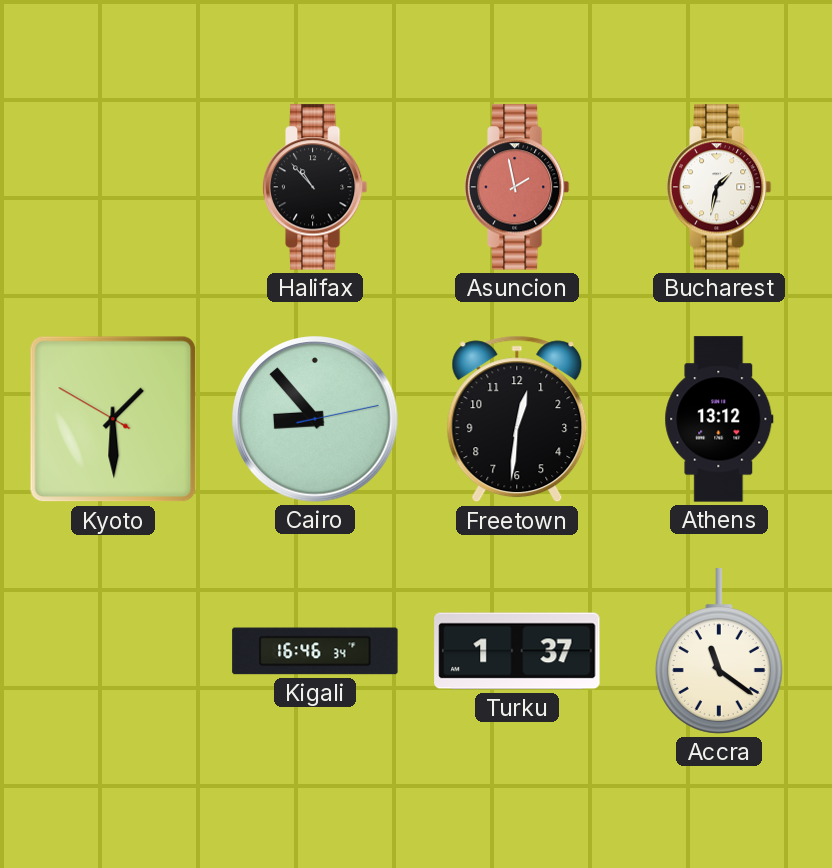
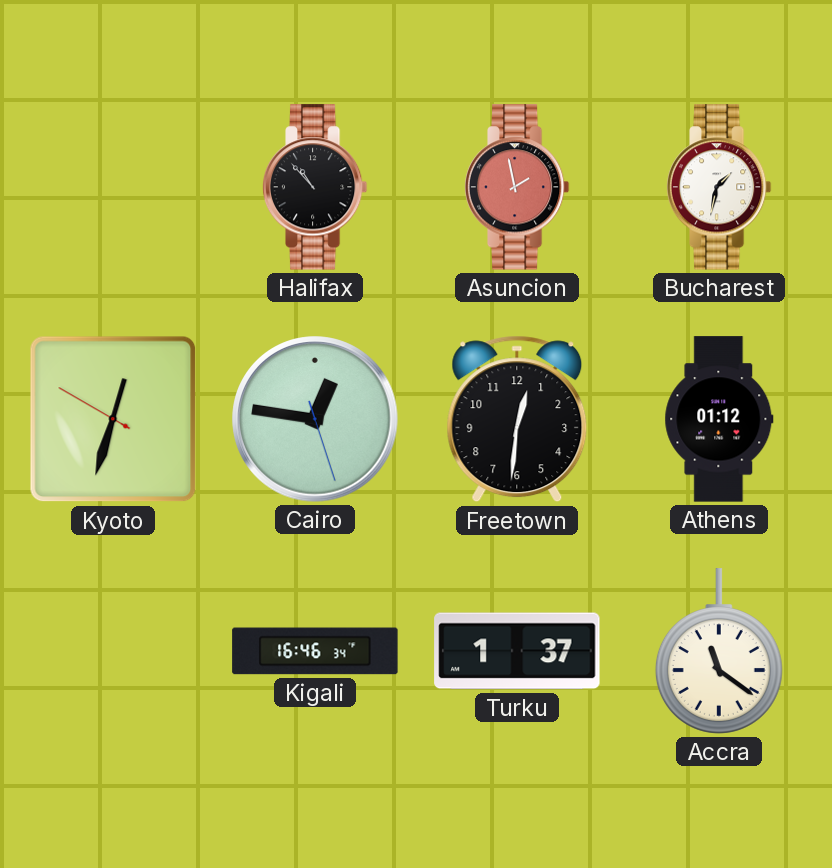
Kyoto: 1:29 -> 12:32
Cairo: 8:53 -> 12:46
Athens: 13:12 -> 01:12
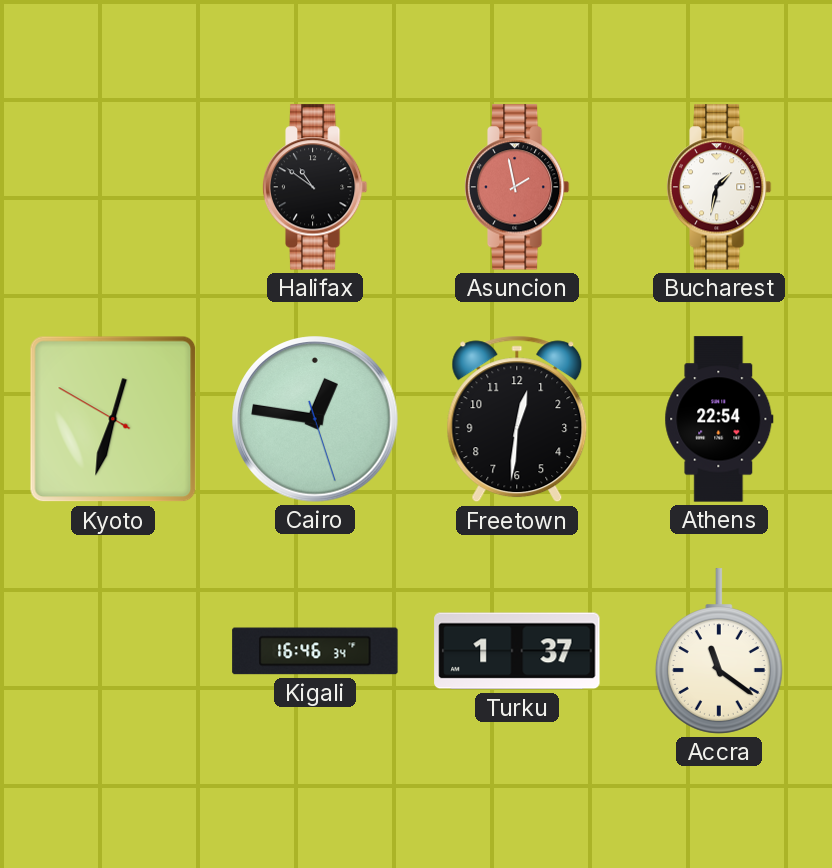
Halifax: 10:53 -> 10:51
Athens: 01:12 -> 22:54
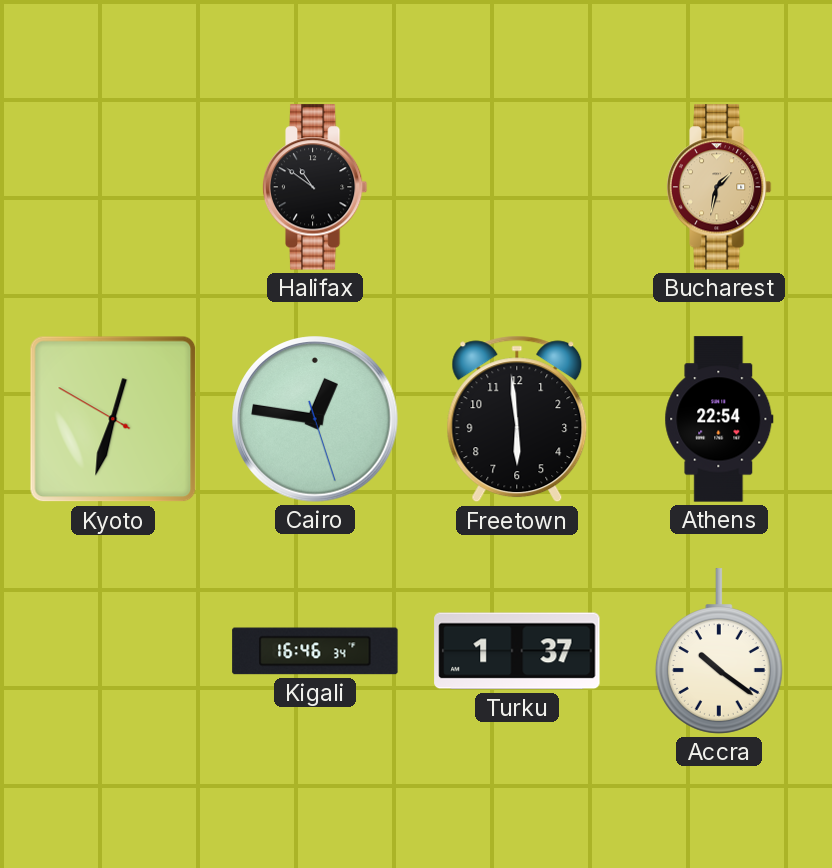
Asuncion: 1:58 -> none
Bucharest dial: white -> champagne
Freetown: 12:31 -> 5:59
Accra: 11:21 -> 10:21
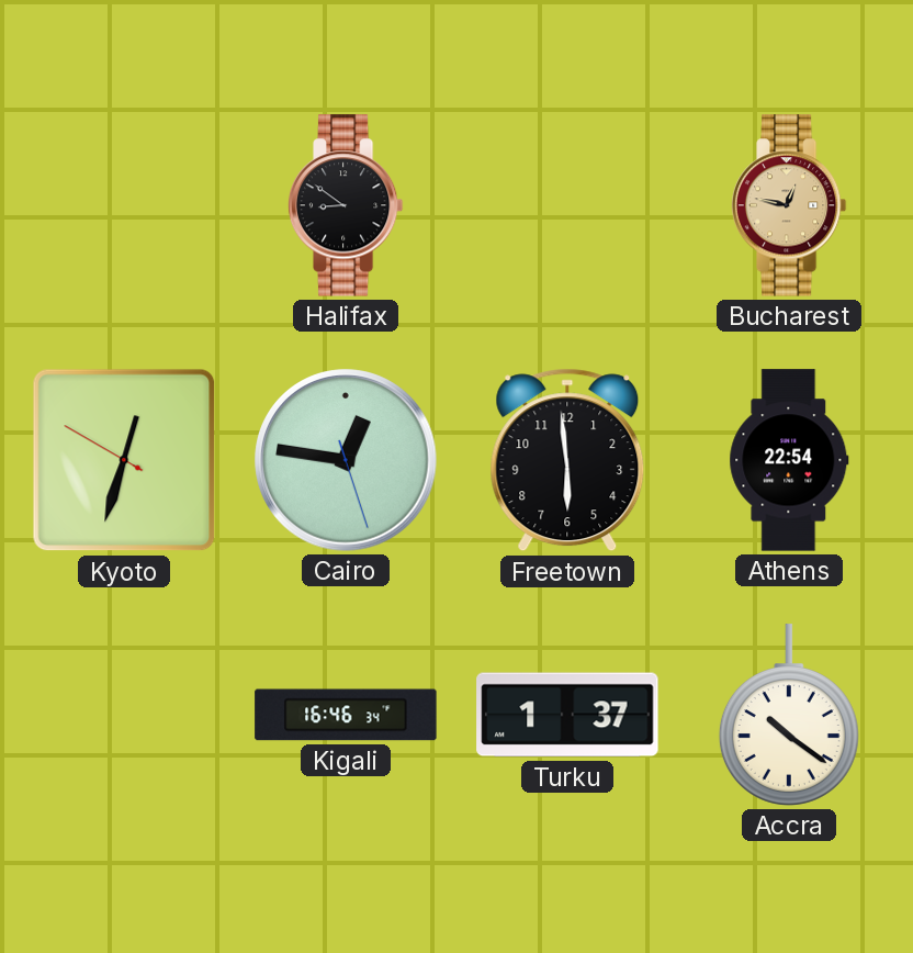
Halifax: 10:51 -> 8:51
Bucharest: 1:32 -> 12:47
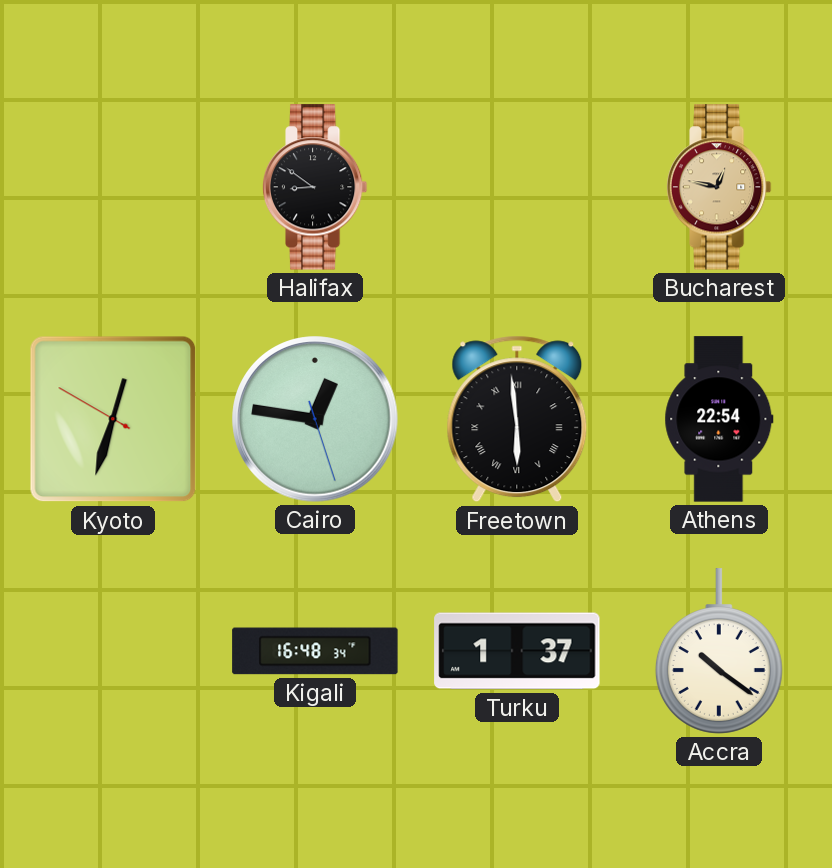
Freetown numerals: Arabic -> Roman
Kigali: 16:46 -> 16:48
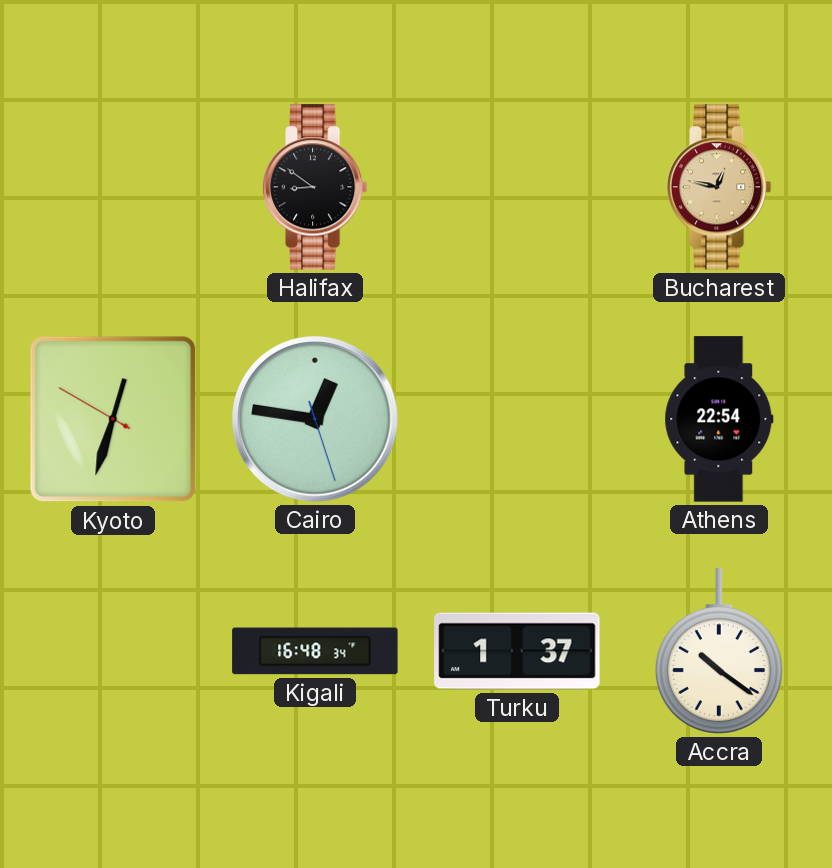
Freetown: 5:59 -> none
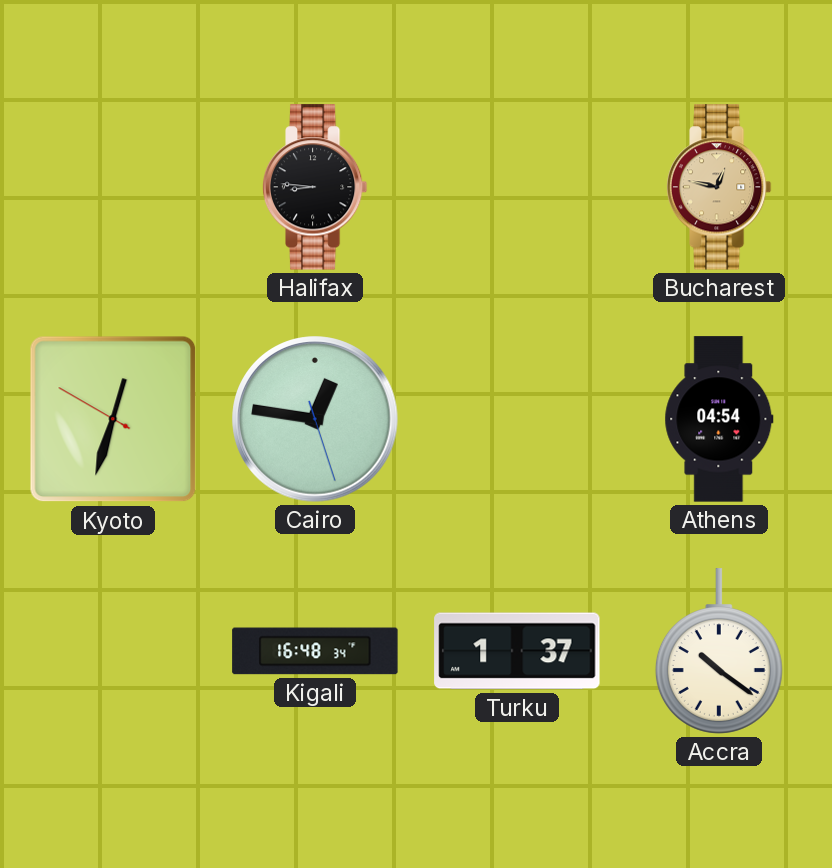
Halifax: 8:51 -> 8:46
Athens: 22:54 -> 04:54
